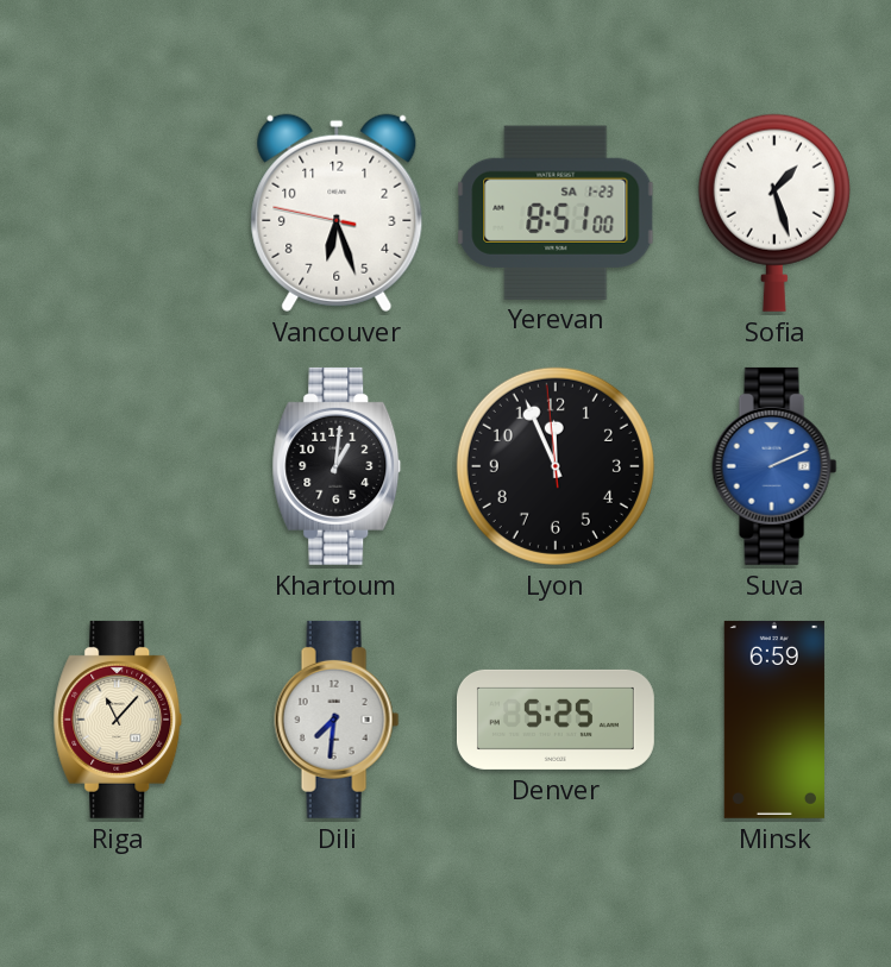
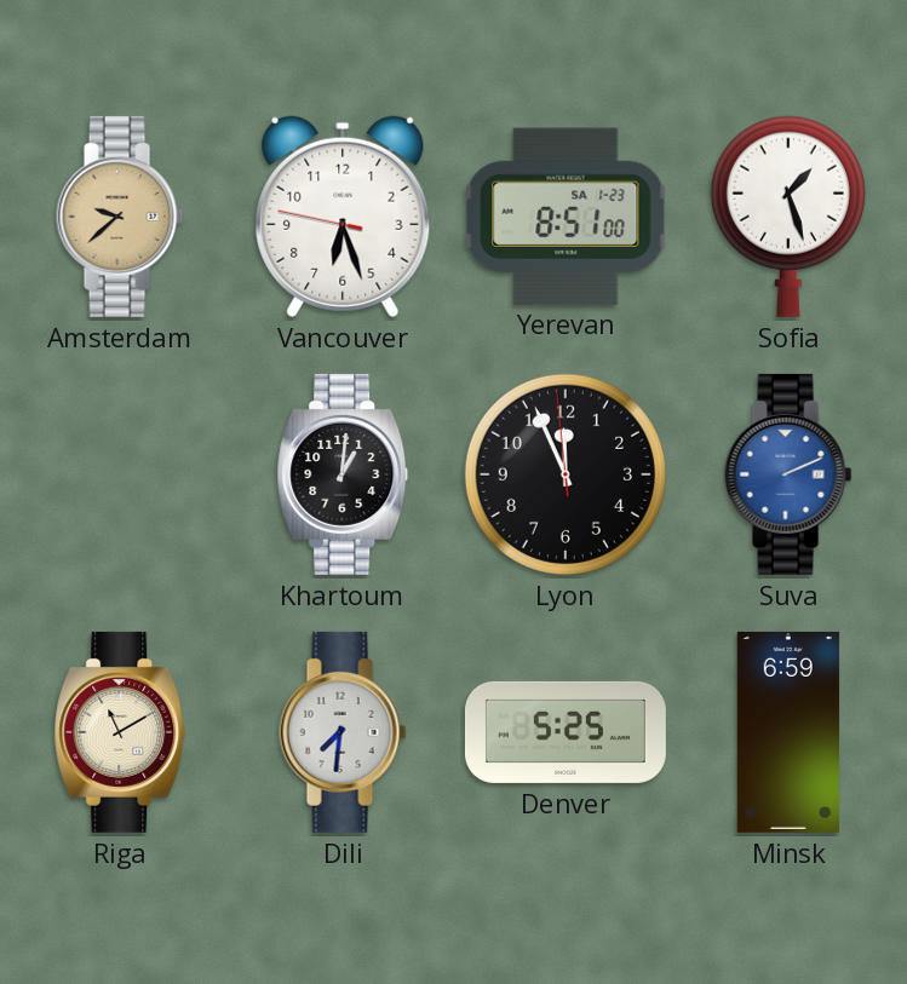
Amsterdam: none -> 9:38
Riga: 11:07 -> 11:10
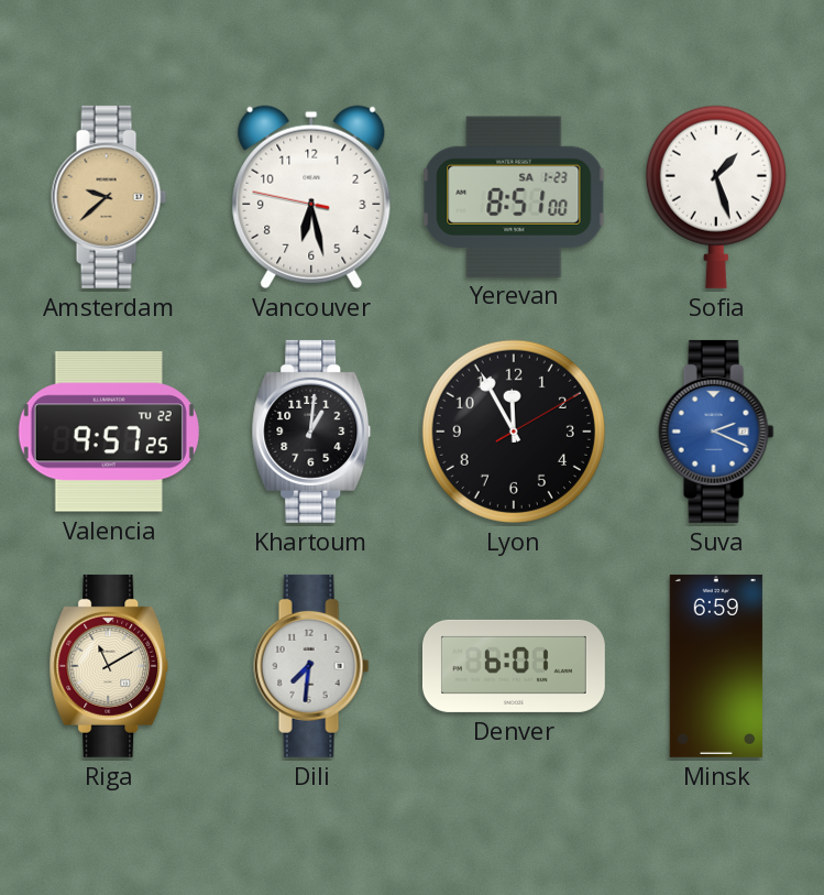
Vancouver: 6:26 -> 6:27
Valencia: none -> 9:57
Lyon: 11:55:59 -> 11:55:10
Suva: 2:11 -> 2:19
Denver: 5:25 -> 6:01
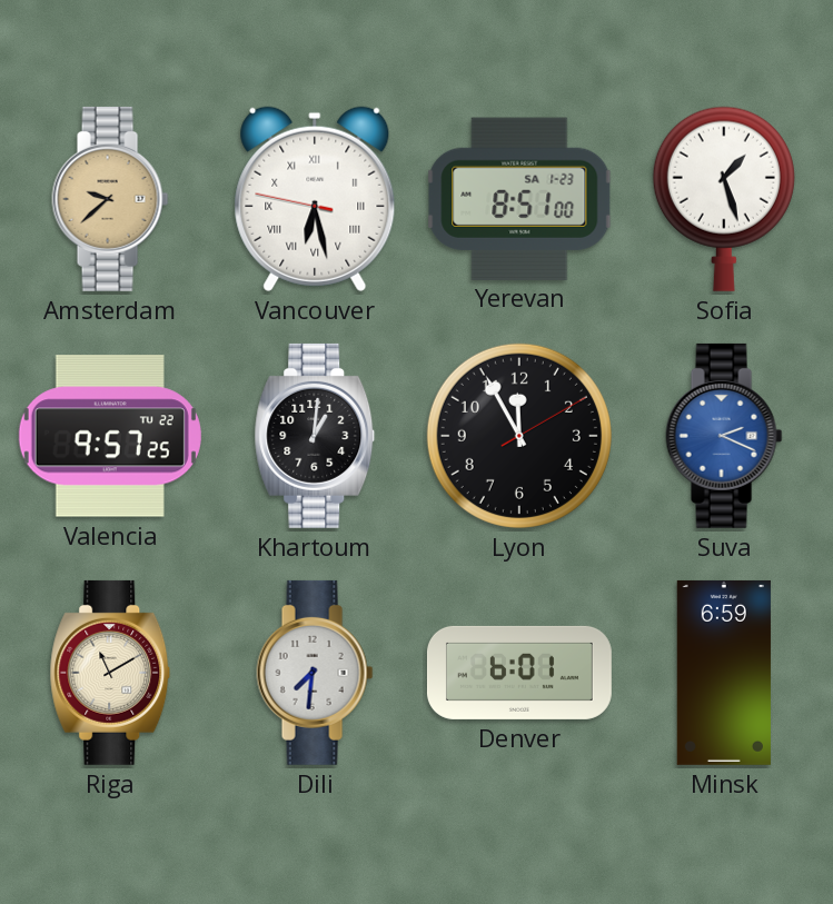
Vancouver numerals: Arabic -> Roman
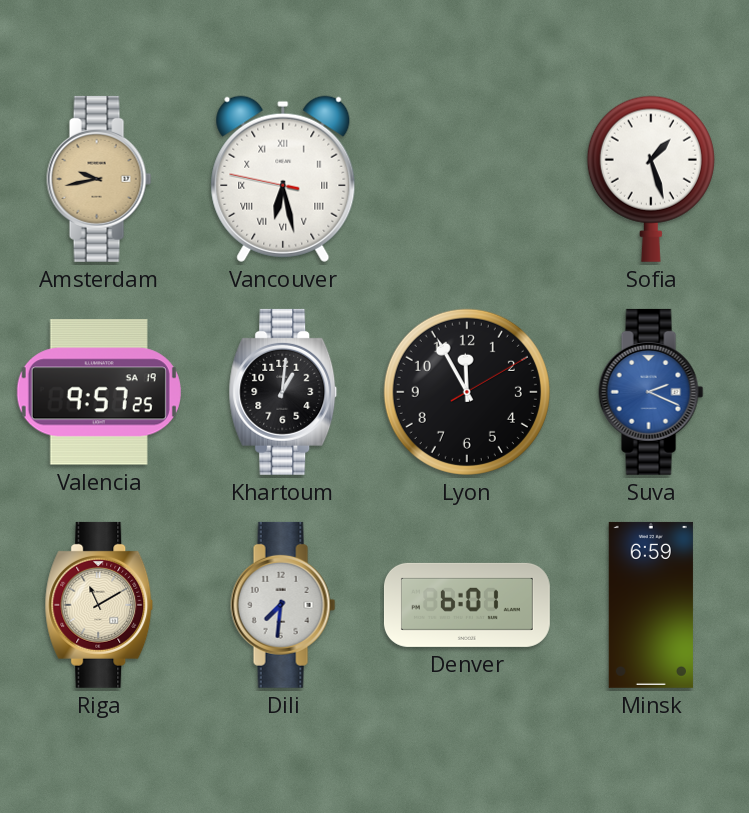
Amsterdam: 9:38 -> 9:43
Yerevan: 8:51 -> none
Valencia date: TU 22 -> SA 19
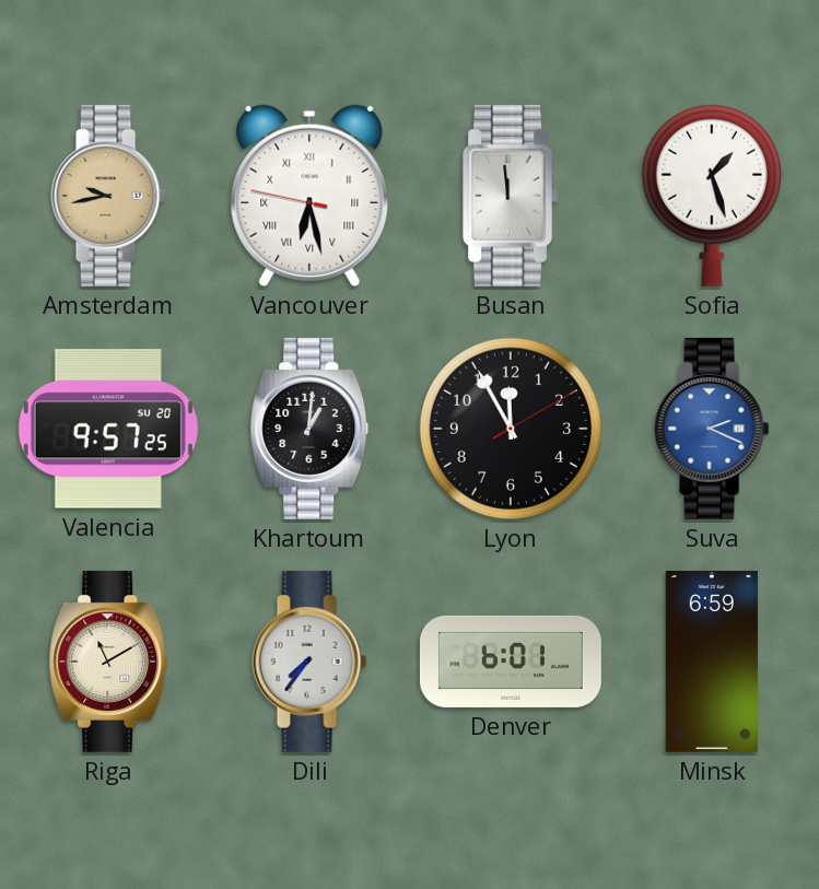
Busan: none -> 11:59
Valencia date: SA 19 -> SU 20
Dili: 7:31 -> 7:36
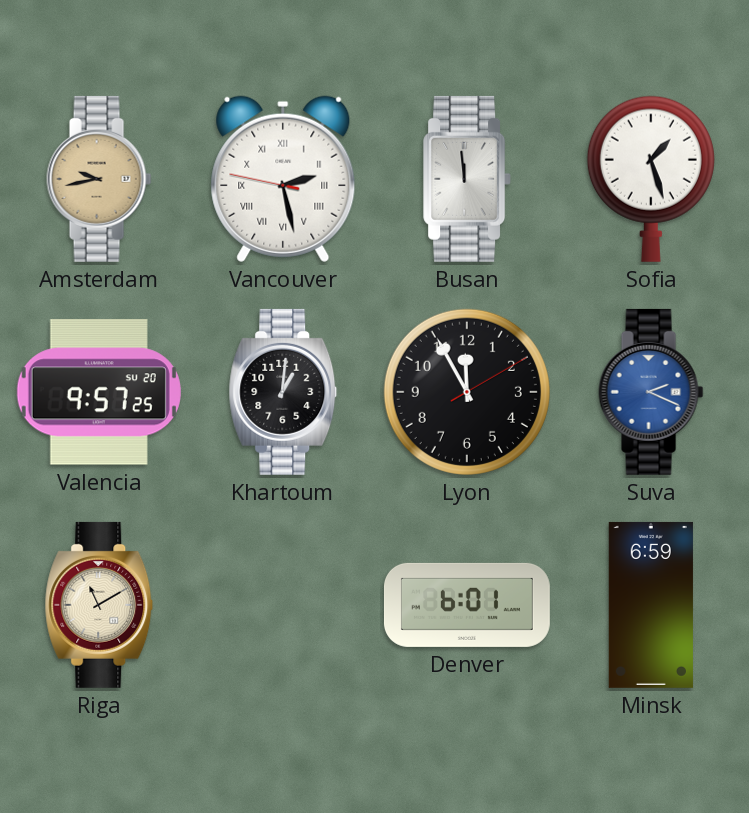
Vancouver: 6:27 -> 2:27
Dili: 7:36 -> none
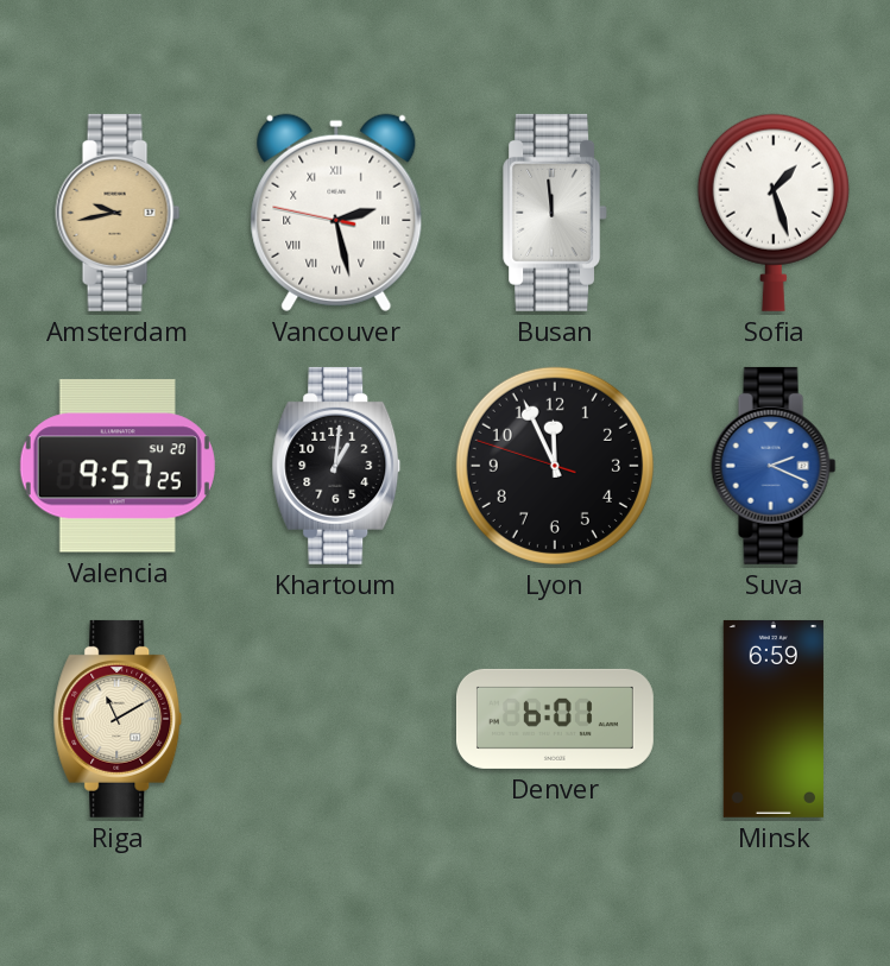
Lyon: 11:55:10 -> 11:55:48
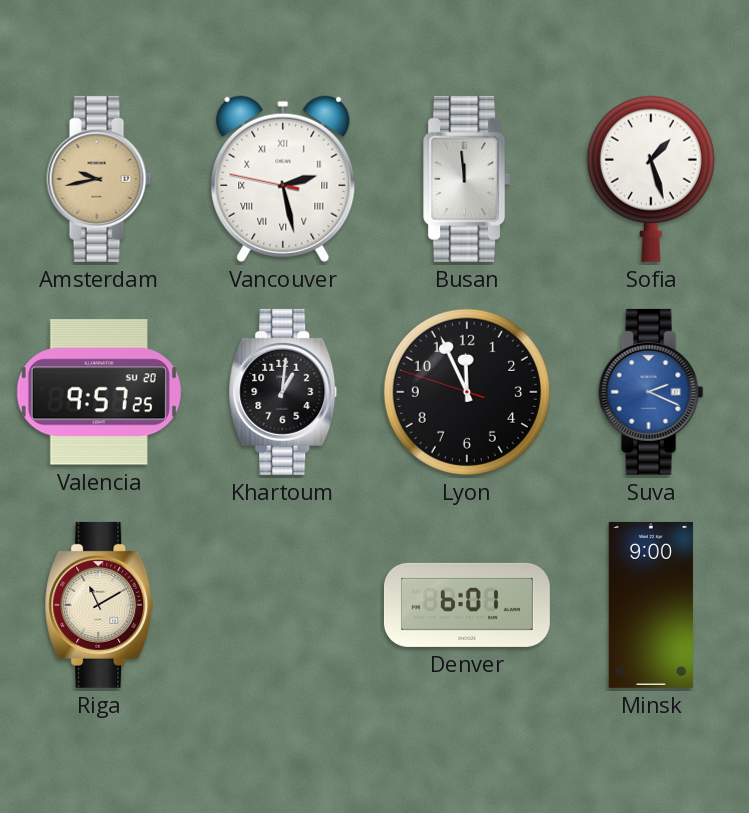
Minsk: 6:59 -> 9:00
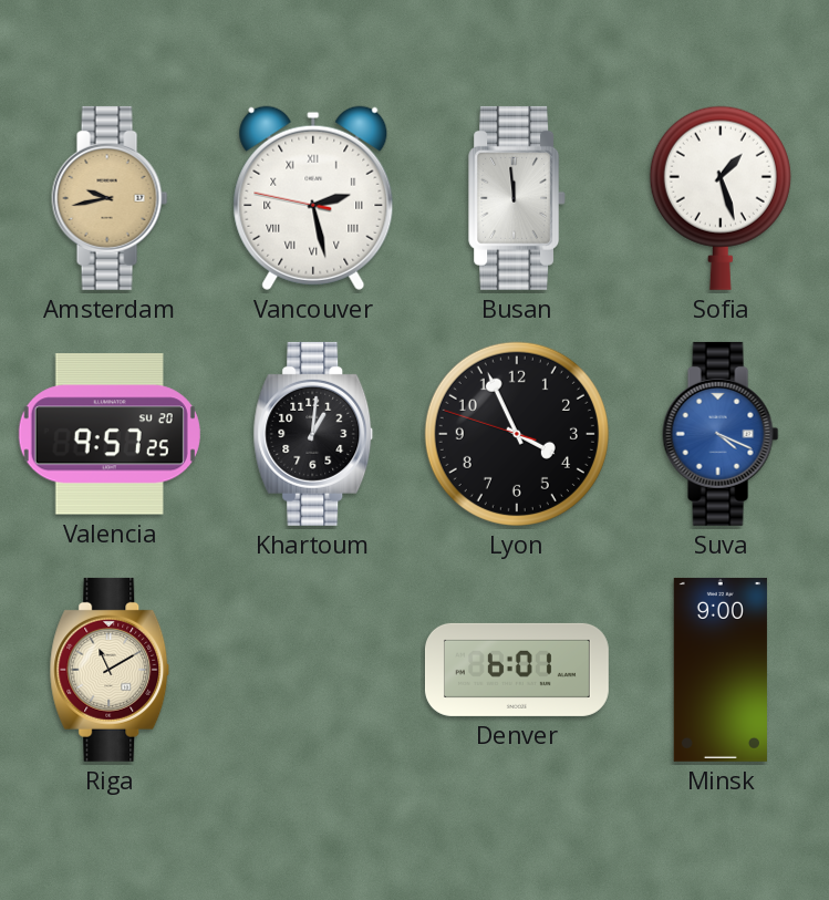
Lyon: 11:55 -> 3:55
Suva: 2:19 -> 4:19
